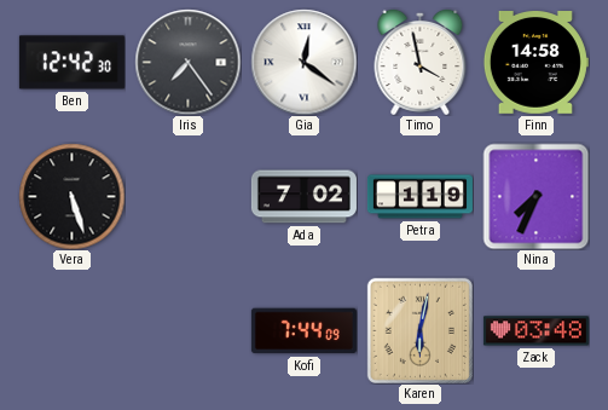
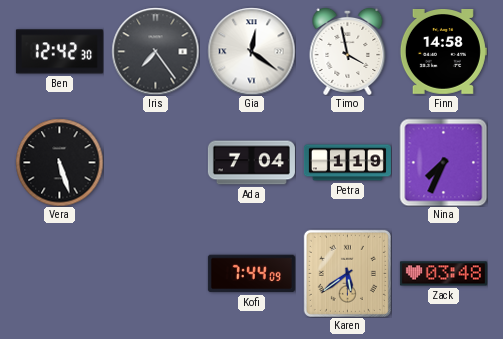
Ada: 7:02 -> 7:04
Karen: 6:02 -> 5:39
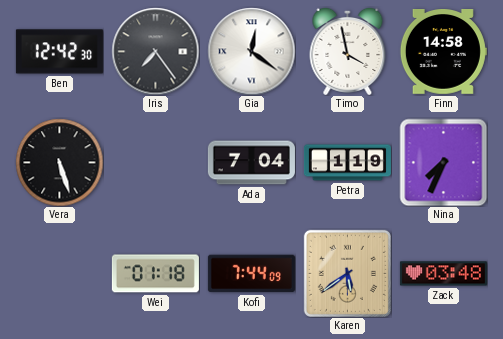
Wei: none -> 01:18
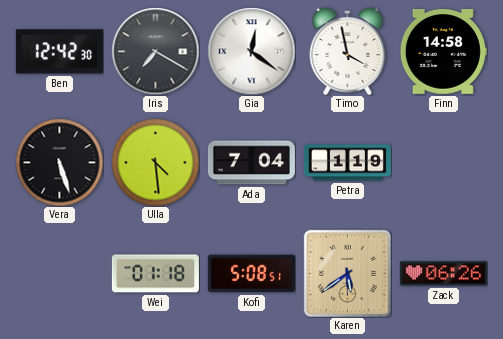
Iris: 7:24 -> 7:20
Ulla: none -> 4:29
Nina: 7:34 -> none
Kofi: 7:44 -> 5:08
Zack: 03:48 -> 06:26
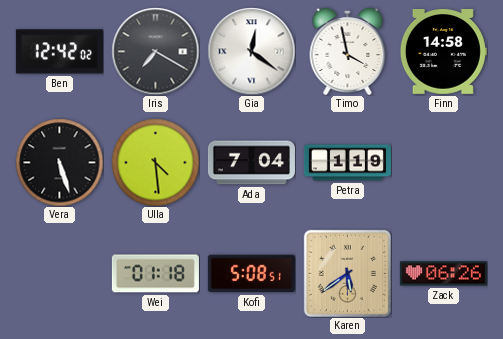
Ben: 12:42:30 -> 12:42:02
